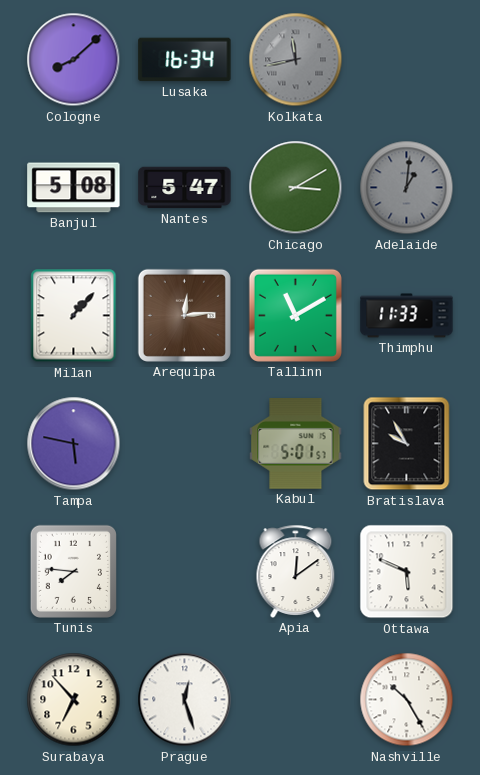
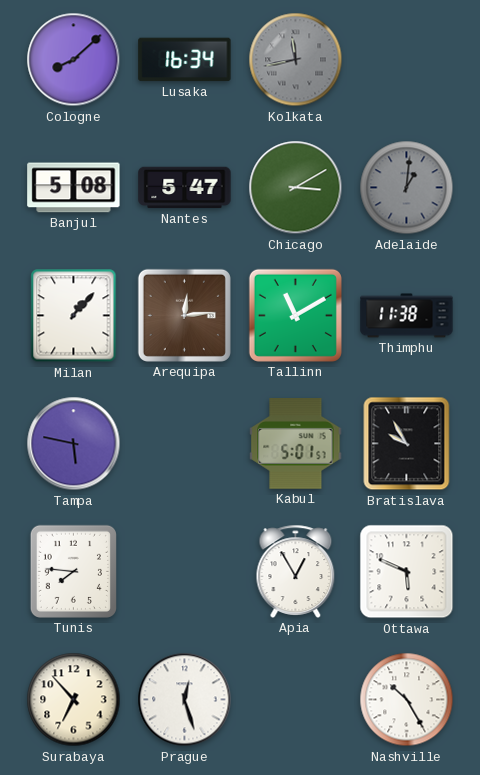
Thimphu: 11:33 -> 11:38
Apia: 12:09 -> 12:55
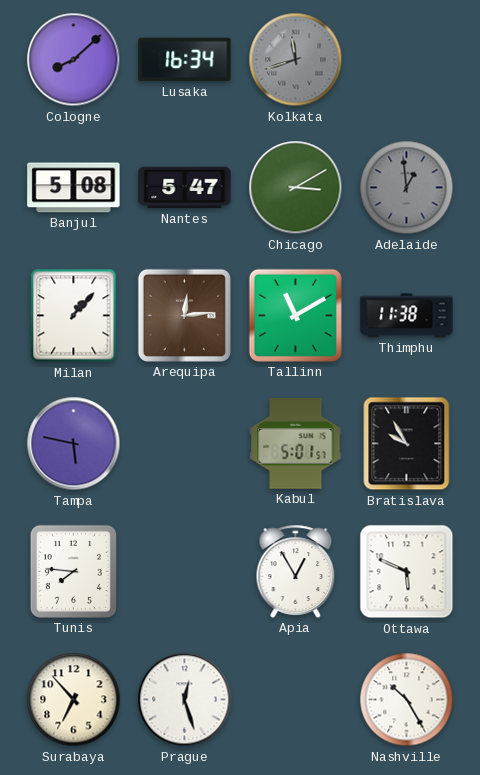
Kolkata: 11:43 -> 11:42
Adelaide: 1:01 -> 12:59
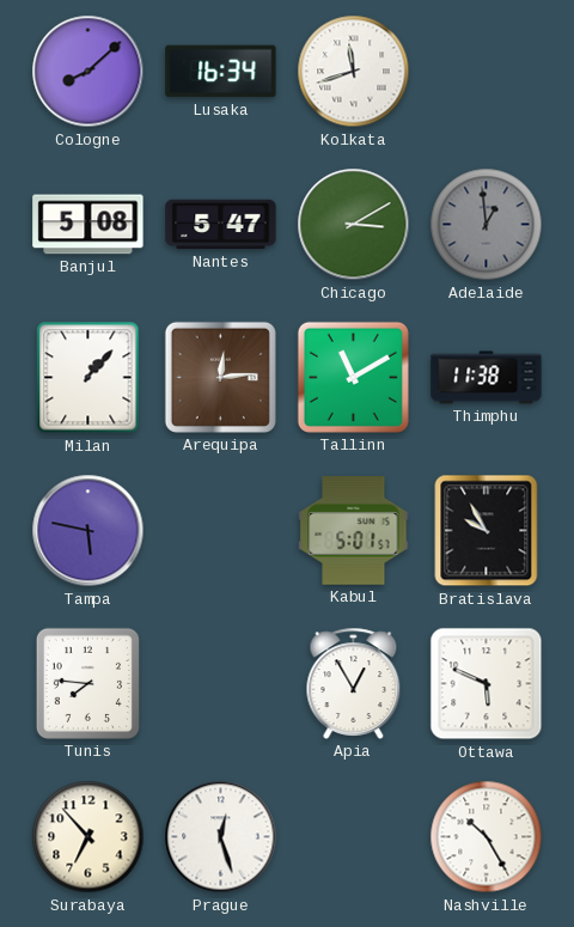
Kolkata dial: grey -> white
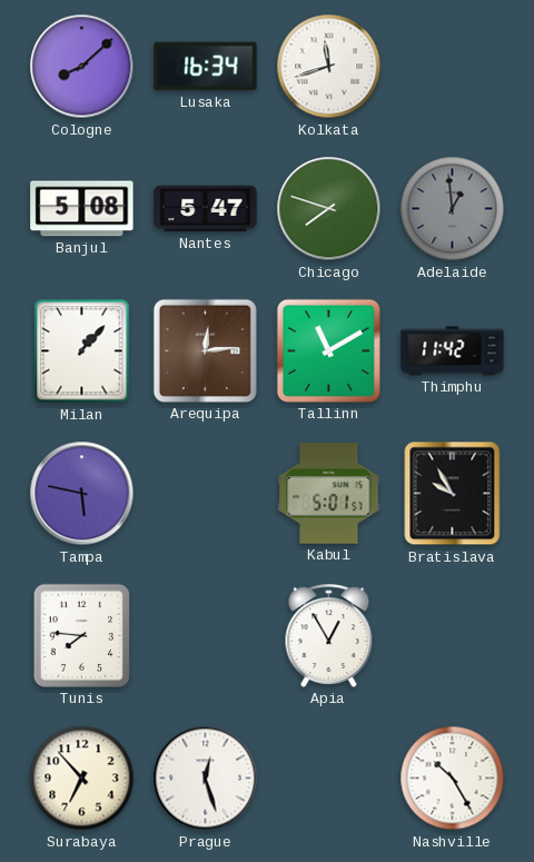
Chicago: 3:10 -> 7:48
Thimphu: 11:38 -> 11:42
Ottawa: 5:49 -> none
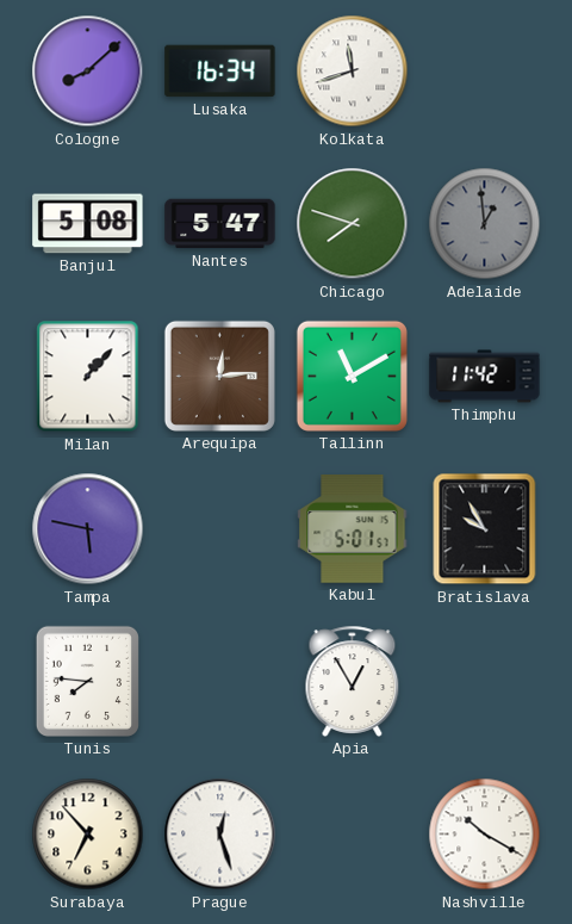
Nashville: 10:25 -> 10:20
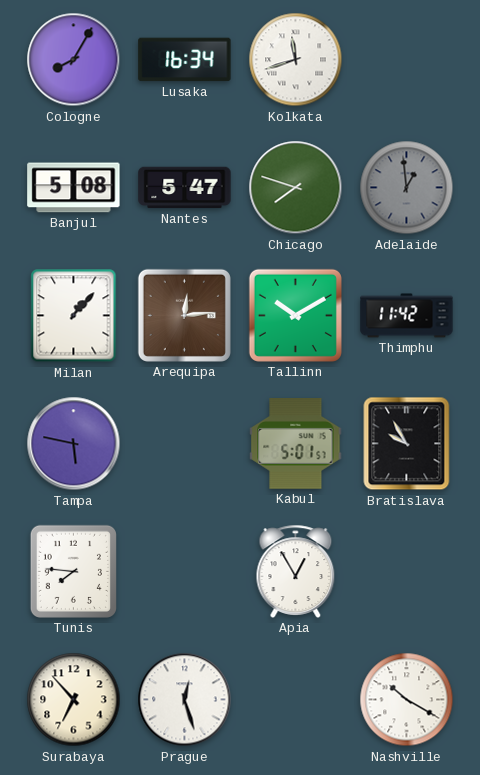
Cologne: 8:08 -> 8:05
Tallinn: 11:10 -> 10:10
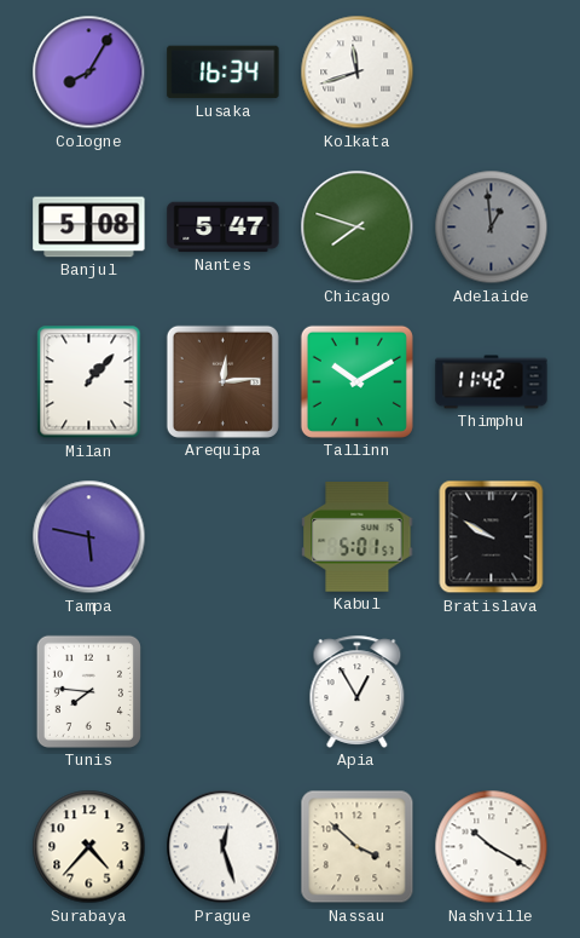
Bratislava: 9:55 -> 9:50
Surabaya: 6:53 -> 4:37
Nassau: none -> 3:52
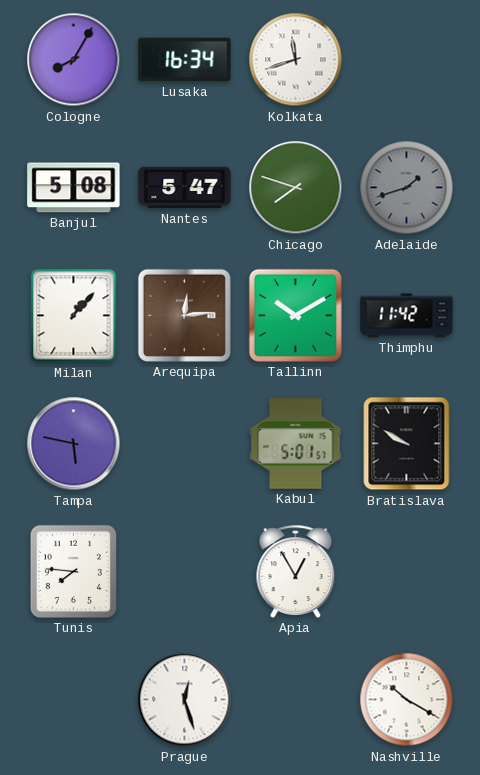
Adelaide: 12:59 -> 1:42
Surabaya: 4:37 -> none
Nassau: 3:52 -> none
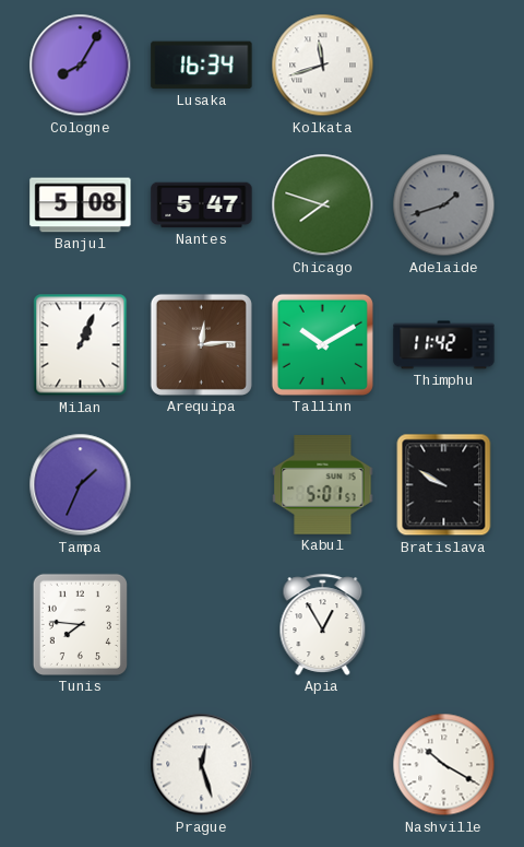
Milan: 1:07 -> 1:04
Tampa: 5:47 -> 1:34
